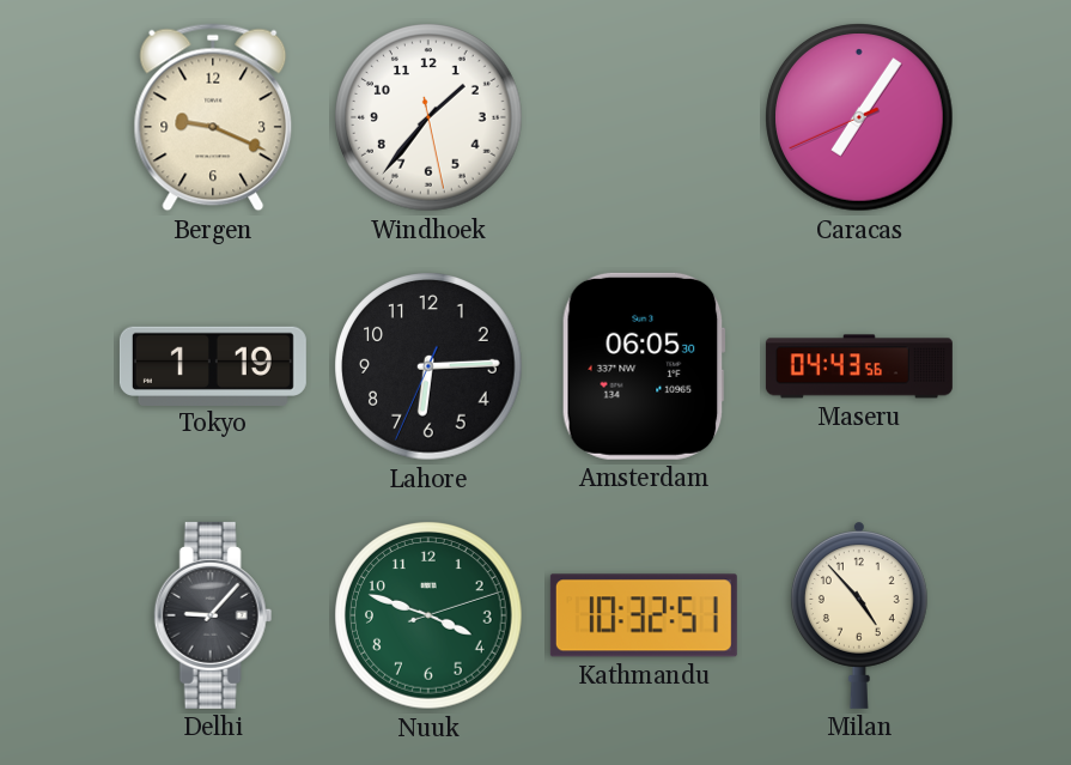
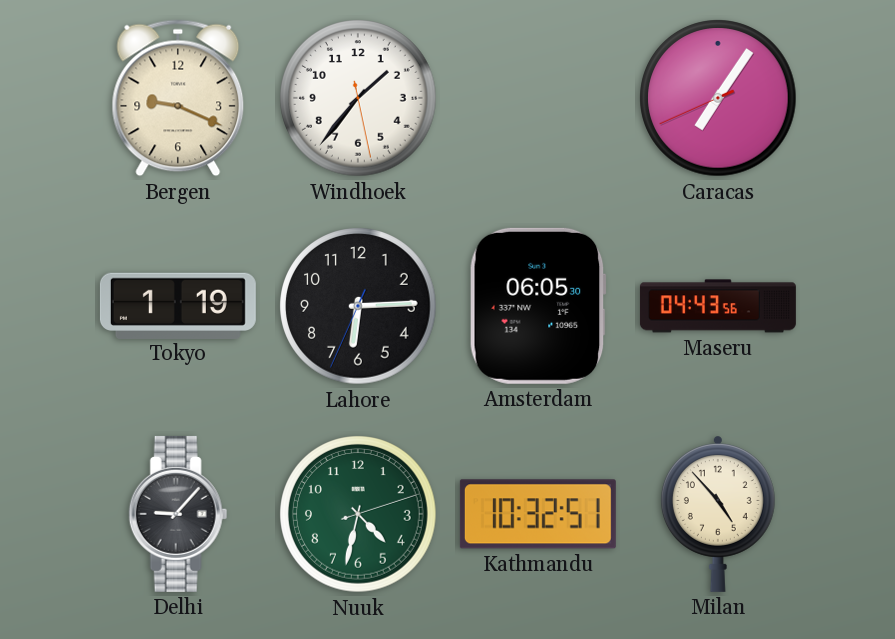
Nuuk: 3:48 -> 4:32
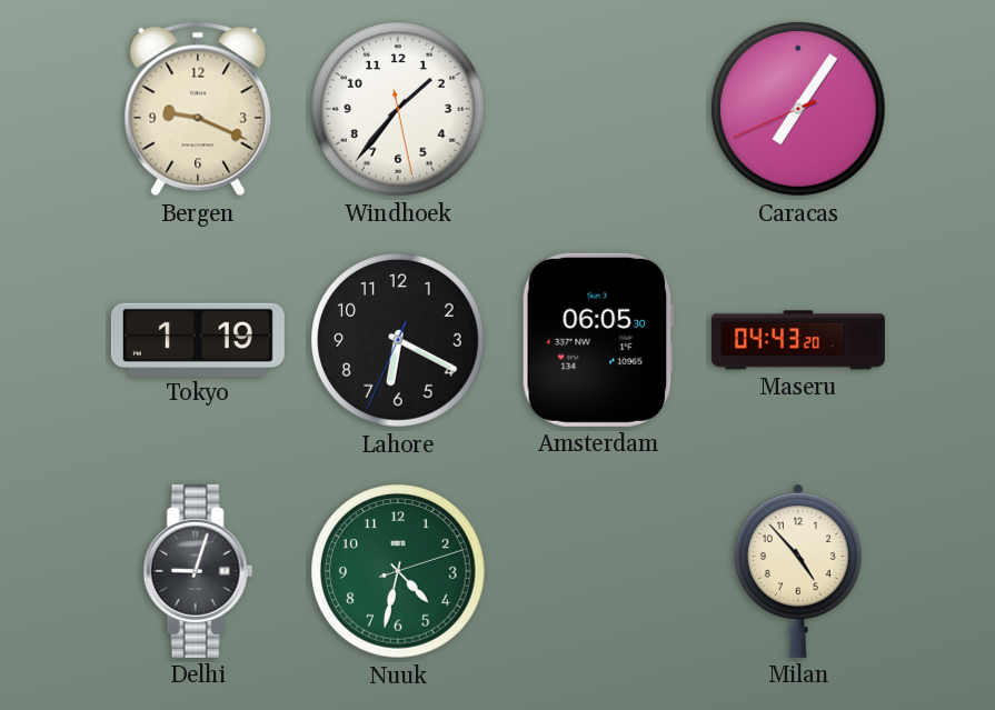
Lahore: 6:14 -> 6:19
Maseru: 04:43:56 -> 04:43:20
Delhi: 9:07 -> 9:03
Kathmandu: 10:32 -> none
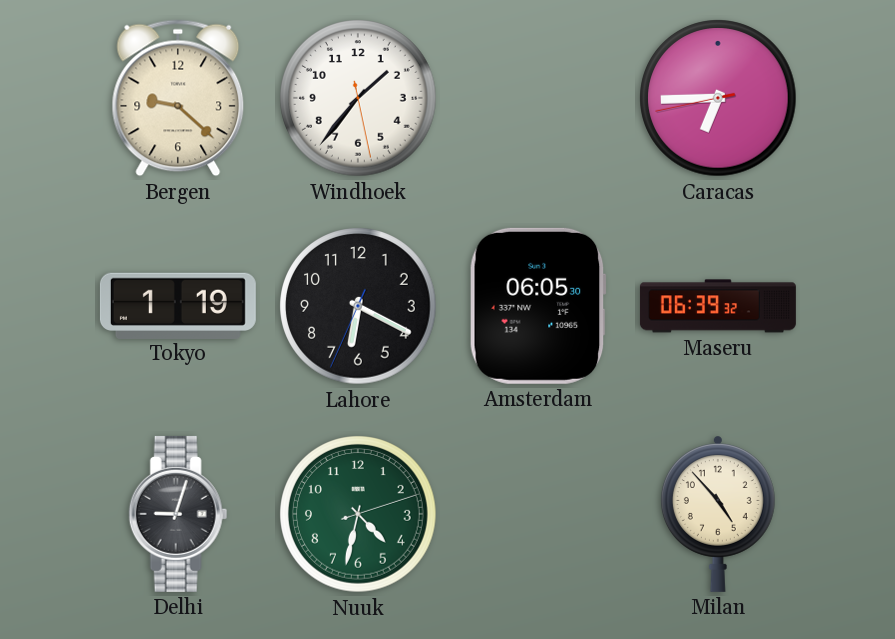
Bergen: 9:19 -> 9:22
Caracas: 7:05 -> 6:44
Maseru: 04:43 -> 06:39
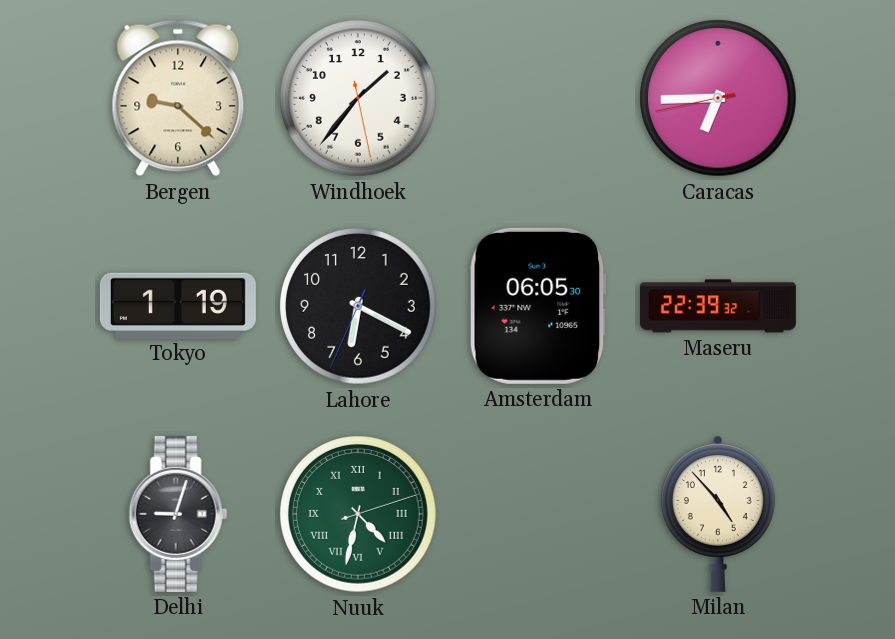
Maseru: 06:39 -> 22:39
Nuuk numerals: Arabic -> Roman
